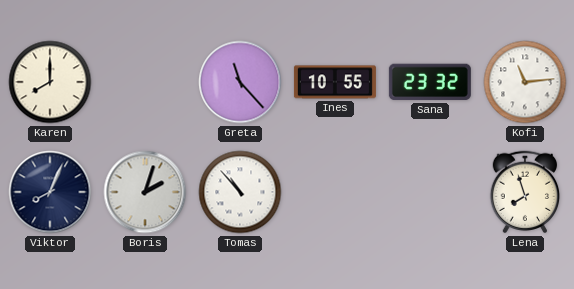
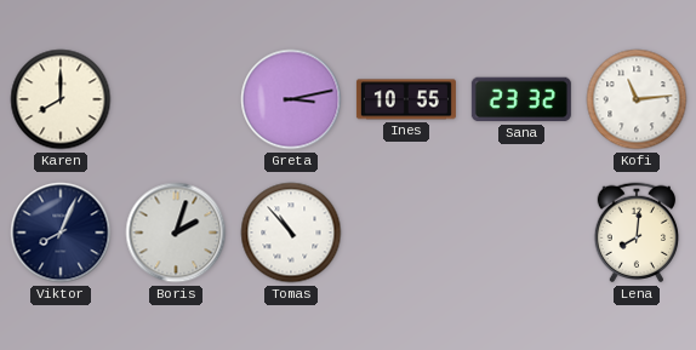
Greta: 11:23 -> 3:13
Lena: 7:57 -> 8:01
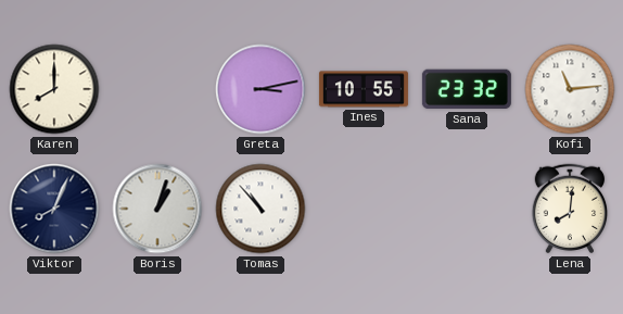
Boris: 2:03 -> 1:03
